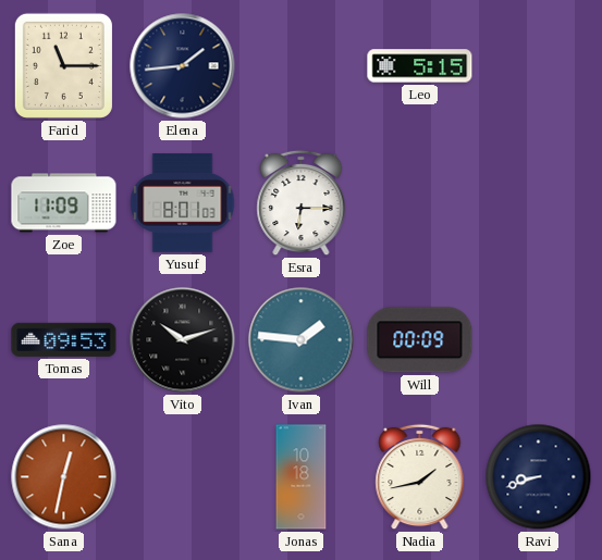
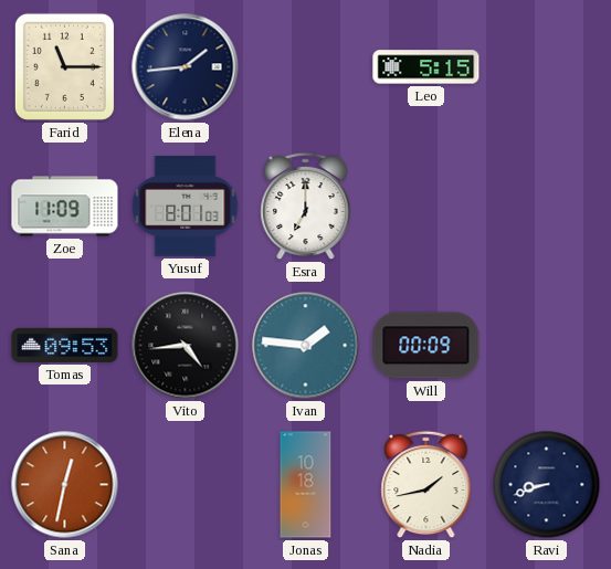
Esra: 6:15 -> 7:00
Vito: 10:12 -> 4:44
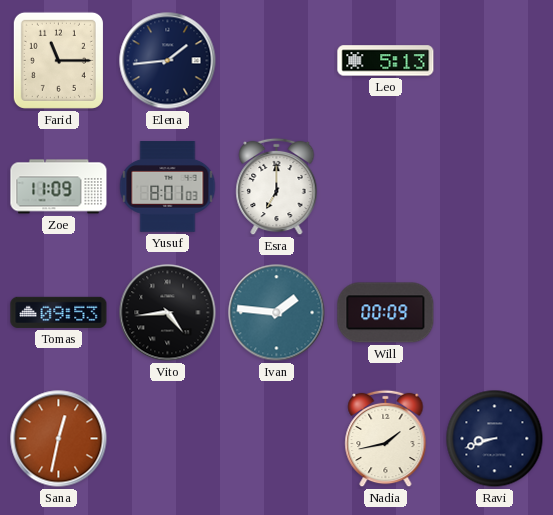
Leo: 5:15 -> 5:13
Jonas: 10:18 -> none
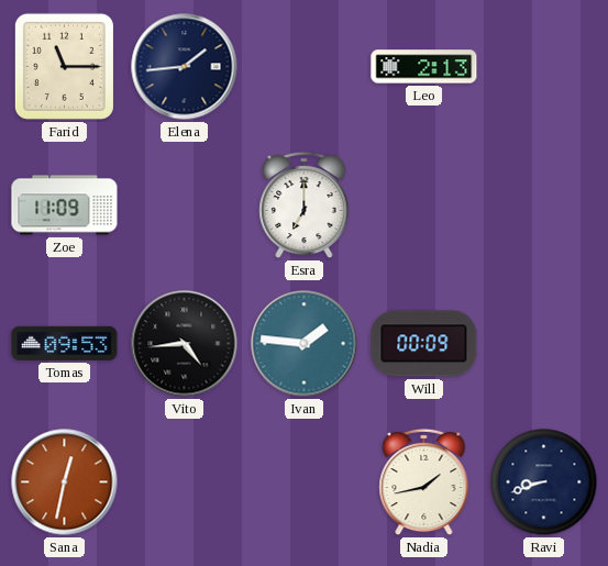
Leo: 5:13 -> 2:13
Yusuf: 8:01 -> none
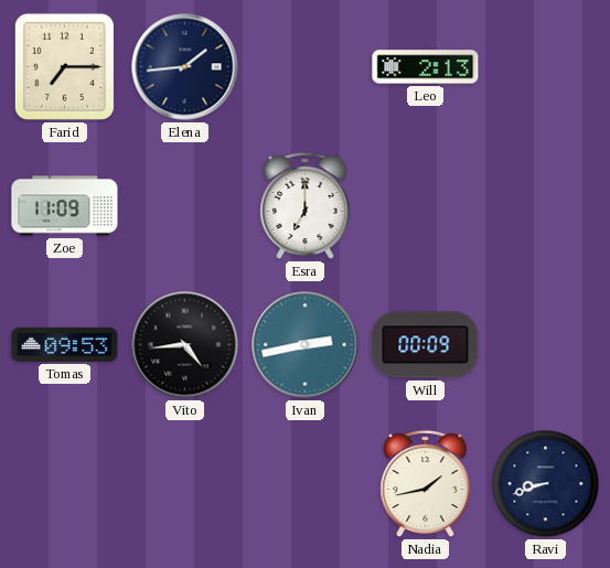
Farid: 11:15 -> 7:15
Ivan: 1:46 -> 2:43
Sana: 12:32 -> none
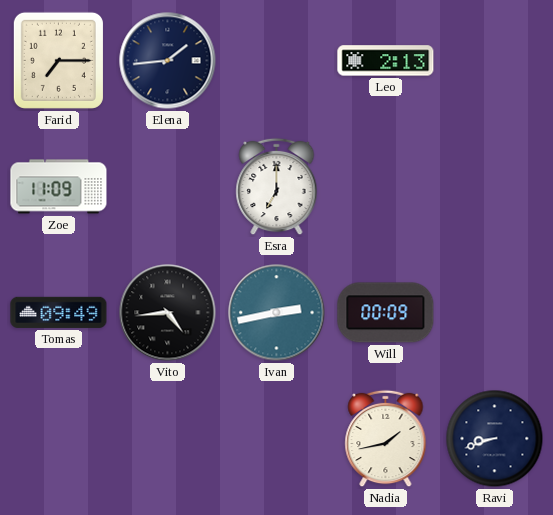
Tomas: 09:53 -> 09:49
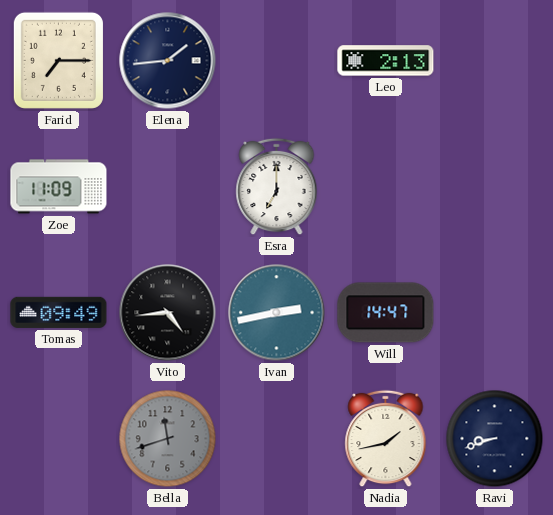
Will: 00:09 -> 14:47
Bella: none -> 11:42
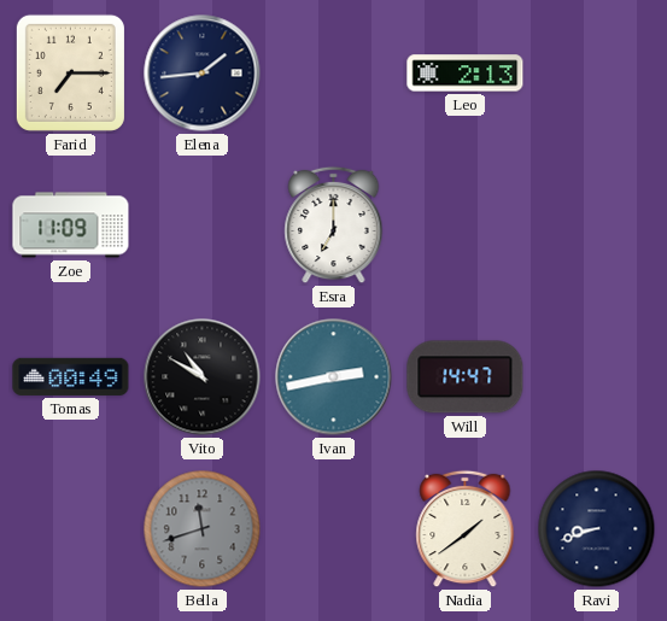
Tomas: 09:49 -> 00:49
Vito: 4:44 -> 10:50
Nadia: 1:43 -> 1:39
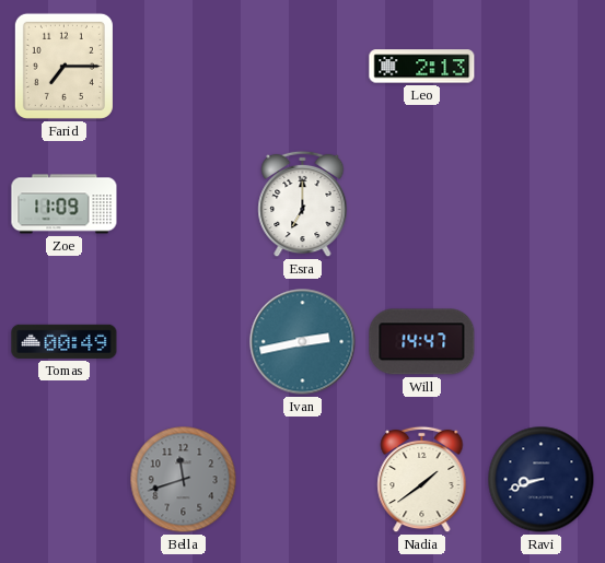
Elena: 1:44 -> none
Vito: 10:50 -> none
